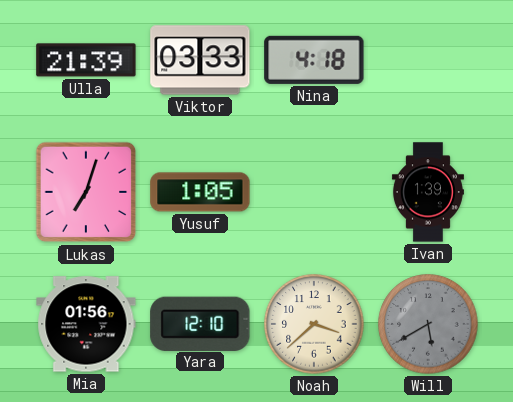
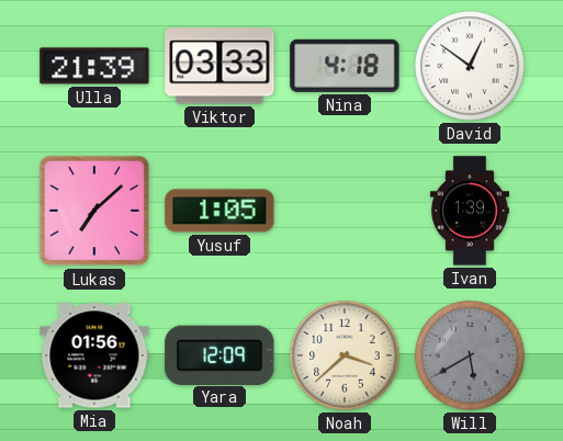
David: none -> 12:51
Lukas: 7:03 -> 7:08
Yara: 12:10 -> 12:09
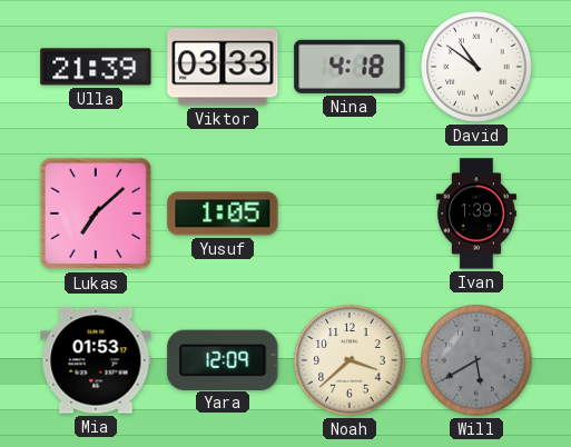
David: 12:51 -> 10:51
Mia: 01:56 -> 01:53
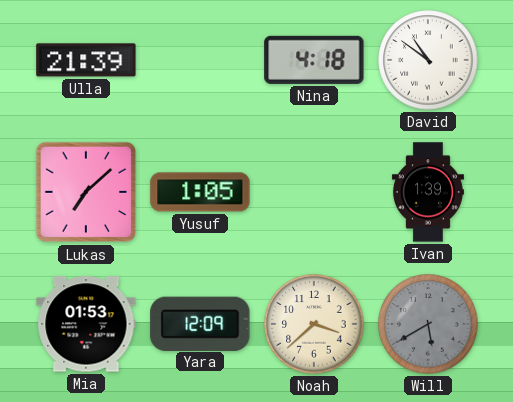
Viktor: 03:33 -> none
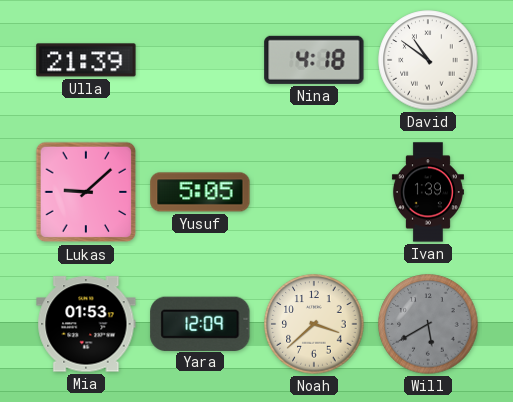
Lukas: 7:08 -> 9:08
Yusuf: 1:05 -> 5:05
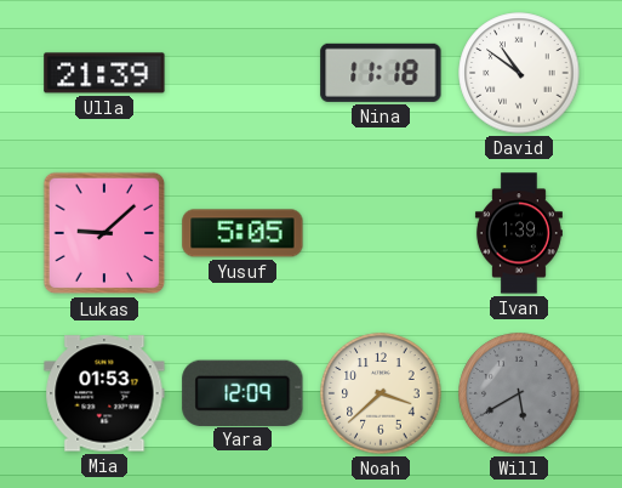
Nina: 4:18 -> 11:18
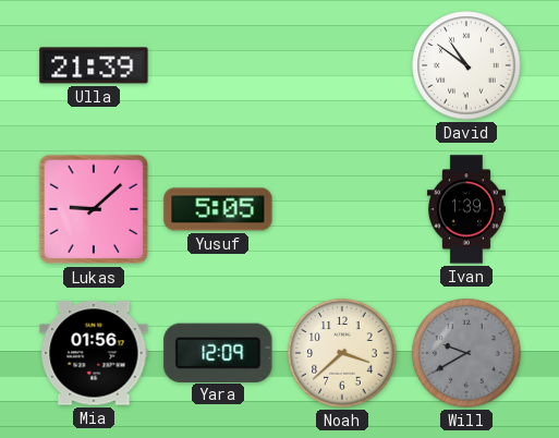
Nina: 11:18 -> none
Mia: 01:53 -> 01:56
Will: 5:40 -> 9:40
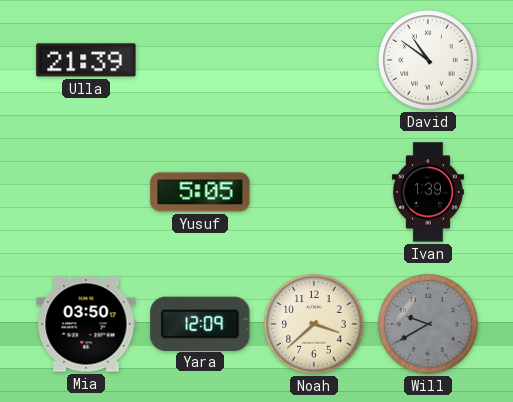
Lukas: 9:08 -> none
Mia: 01:56 -> 03:50
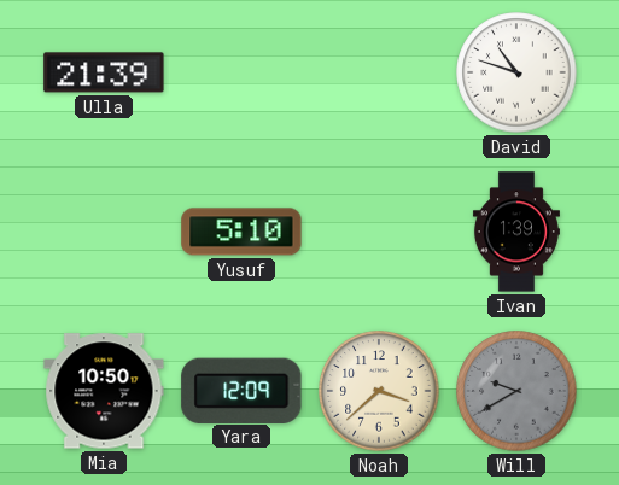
David: 10:51 -> 10:48
Yusuf: 5:05 -> 5:10
Mia: 03:50 -> 10:50
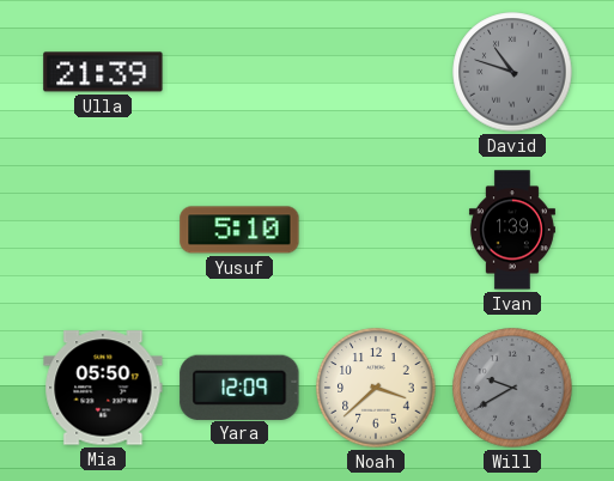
David dial: white -> grey
Mia: 10:50 -> 05:50
